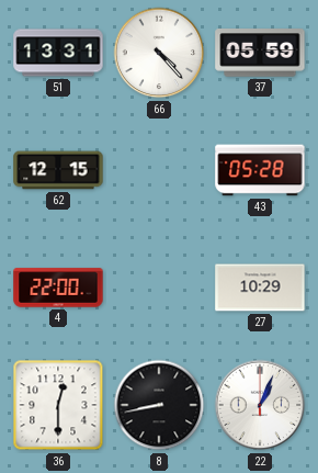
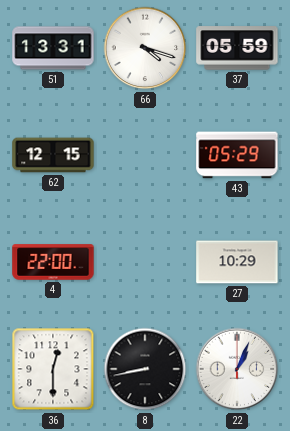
66: 4:23 -> 4:18
43: 05:28 -> 05:29
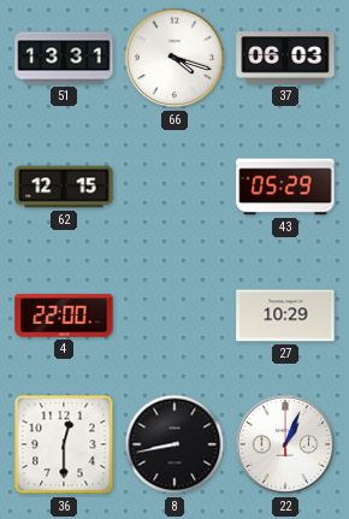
37: 05:59 -> 06:03
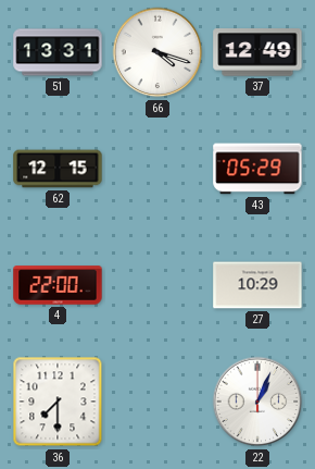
37: 06:03 -> 12:49
36: 12:30 -> 7:30
8: 8:43 -> none
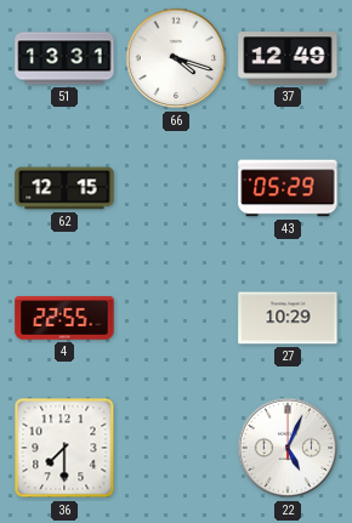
4: 22:00 -> 22:55
22: 1:04 -> 5:04
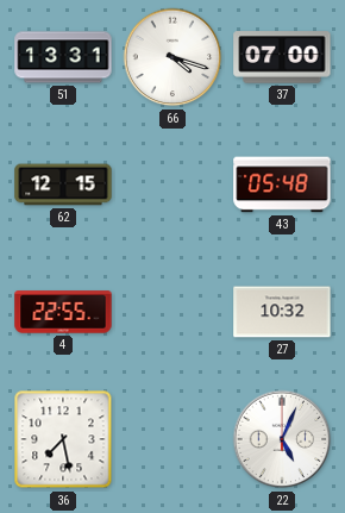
37: 12:49 -> 07:00
43: 05:29 -> 05:48
27: 10:29 -> 10:32
36: 7:30 -> 7:28
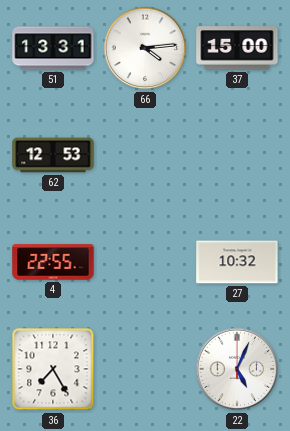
66: 4:18 -> 4:14
37: 07:00 -> 15:00
62: 12:15 -> 12:53
43: 05:48 -> none
36: 7:28 -> 7:25
